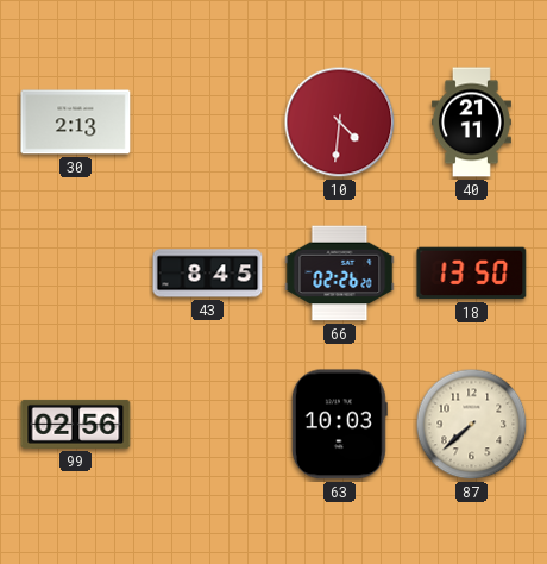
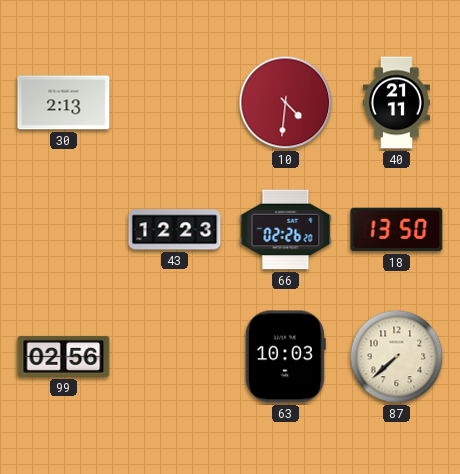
43: 8:45 -> 12:23
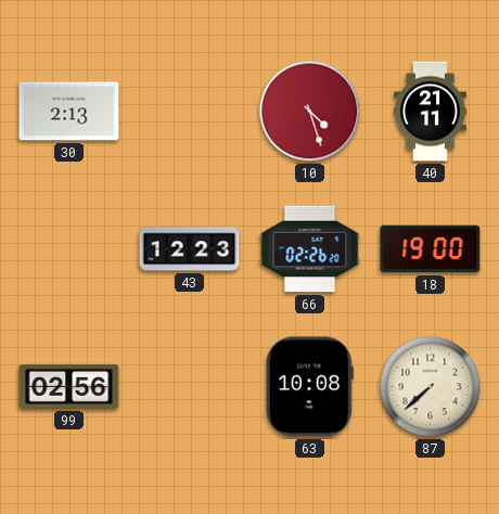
10: 4:31 -> 4:27
18: 13:50 -> 19:00
63: 10:03 -> 10:08
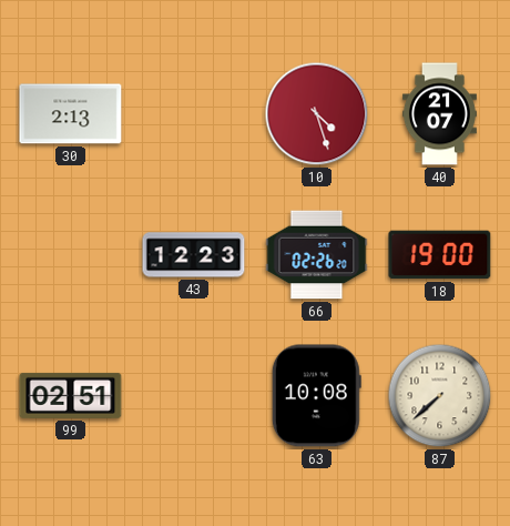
40: 21:11 -> 21:07
99: 02:56 -> 02:51
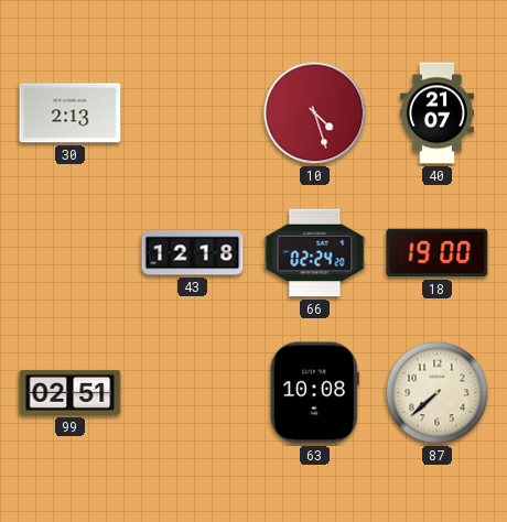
43: 12:23 -> 12:18
66: 02:26 -> 02:24
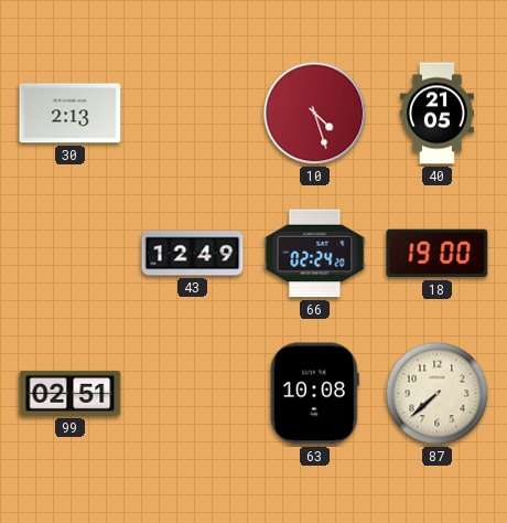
40: 21:07 -> 21:05
43: 12:18 -> 12:49
